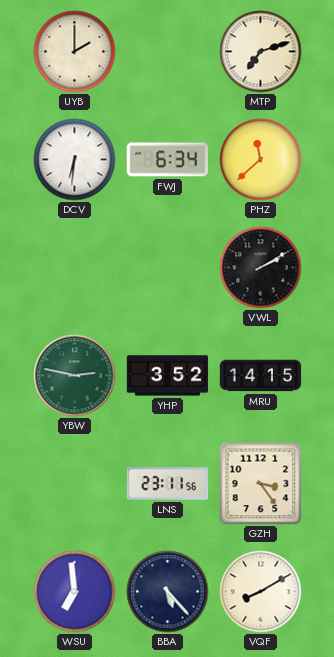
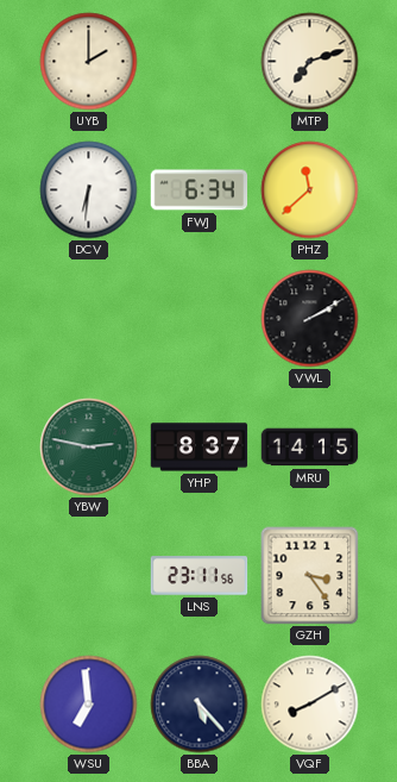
YHP: 3:52 -> 8:37
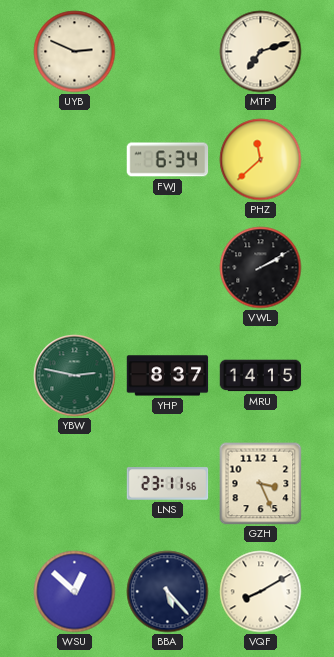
UYB: 2:00 -> 2:49
DCV: 6:31 -> none
GZH: 3:24 -> 3:26
WSU: 6:59 -> 12:52
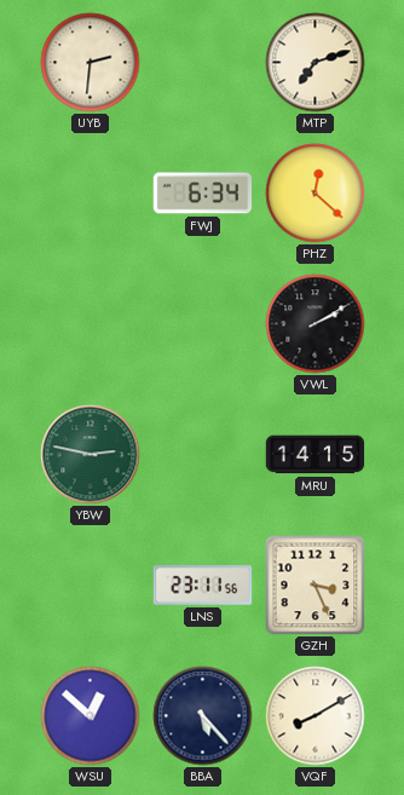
UYB: 2:49 -> 2:31
PHZ: 11:38 -> 12:22
YHP: 8:37 -> none
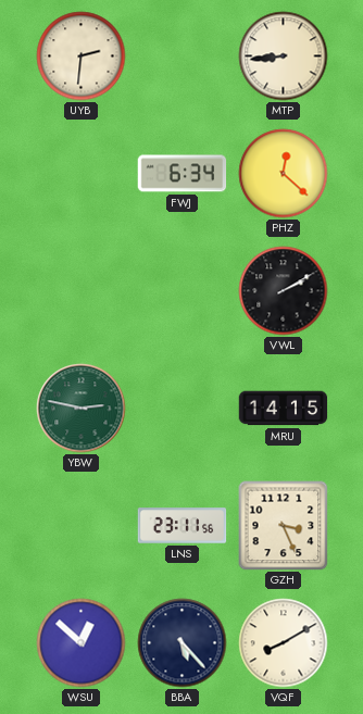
MTP: 7:12 -> 8:44
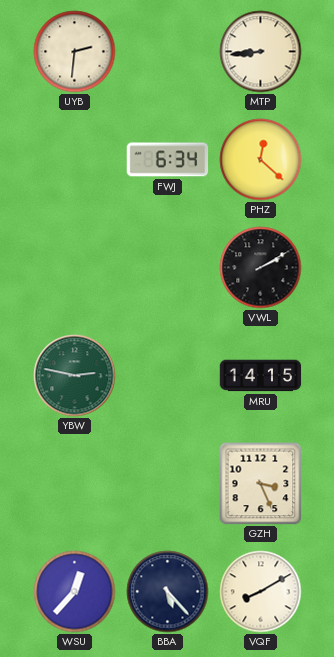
LNS: 23:11 -> none
WSU: 12:52 -> 12:37
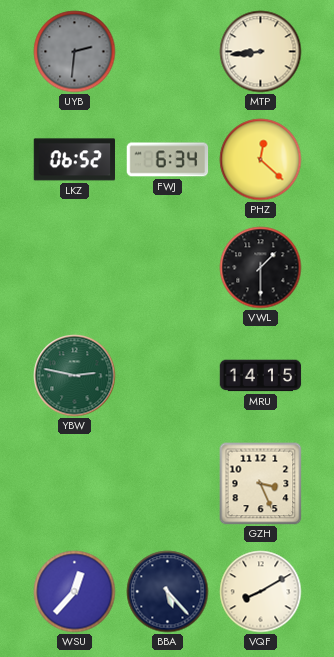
UYB dial: cream -> grey
LKZ: none -> 06:52
VWL: 2:10 -> 1:30
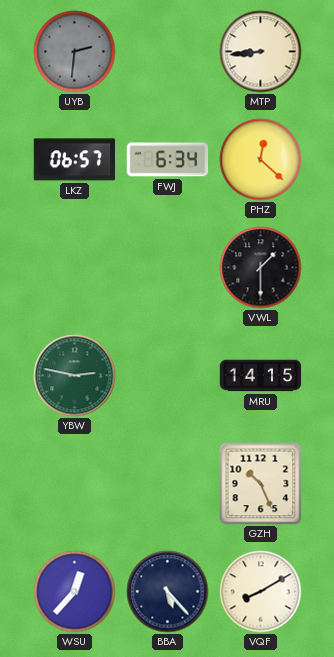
LKZ: 06:52 -> 06:57
GZH: 3:26 -> 10:26
